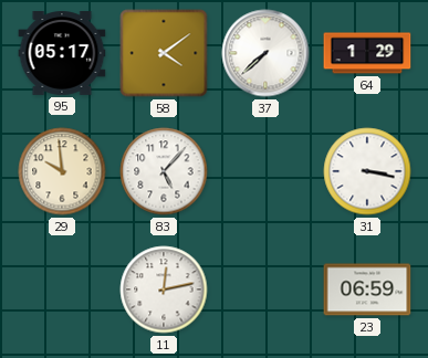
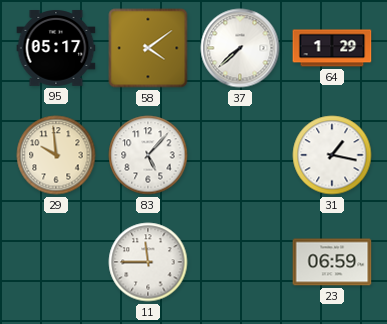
31: 3:17 -> 1:17
11: 12:13 -> 11:45
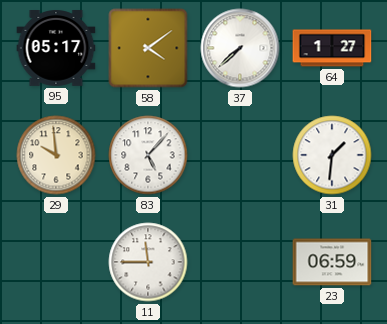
64: 1:29 -> 1:27
31: 1:17 -> 1:31
